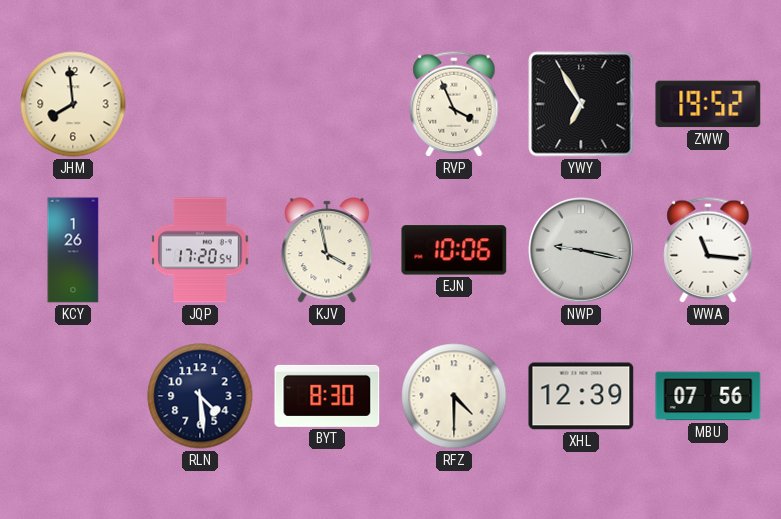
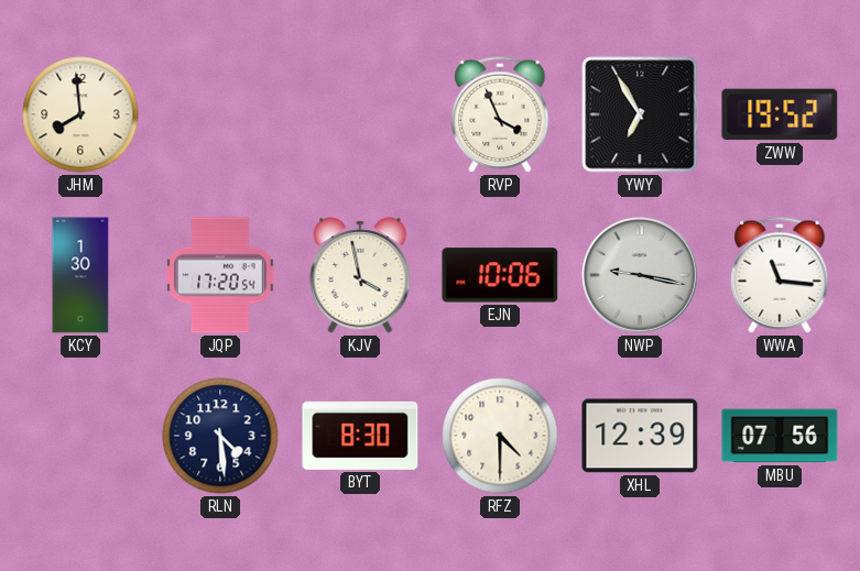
KCY: 1:26 -> 1:30
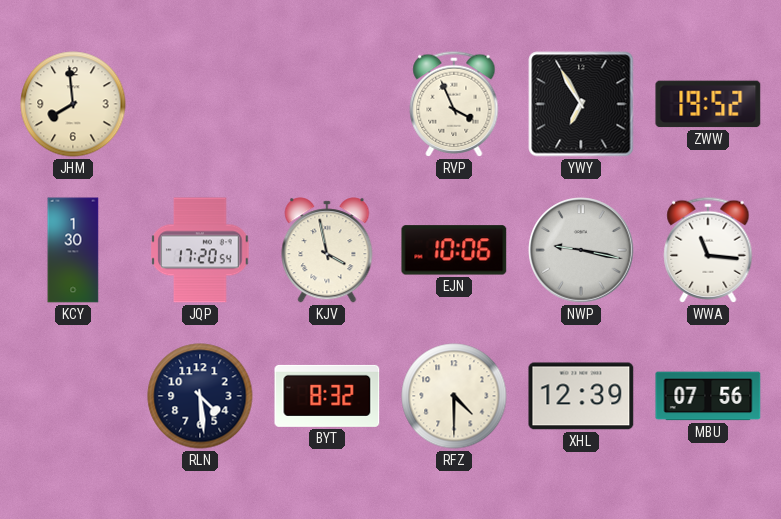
BYT: 8:30 -> 8:32
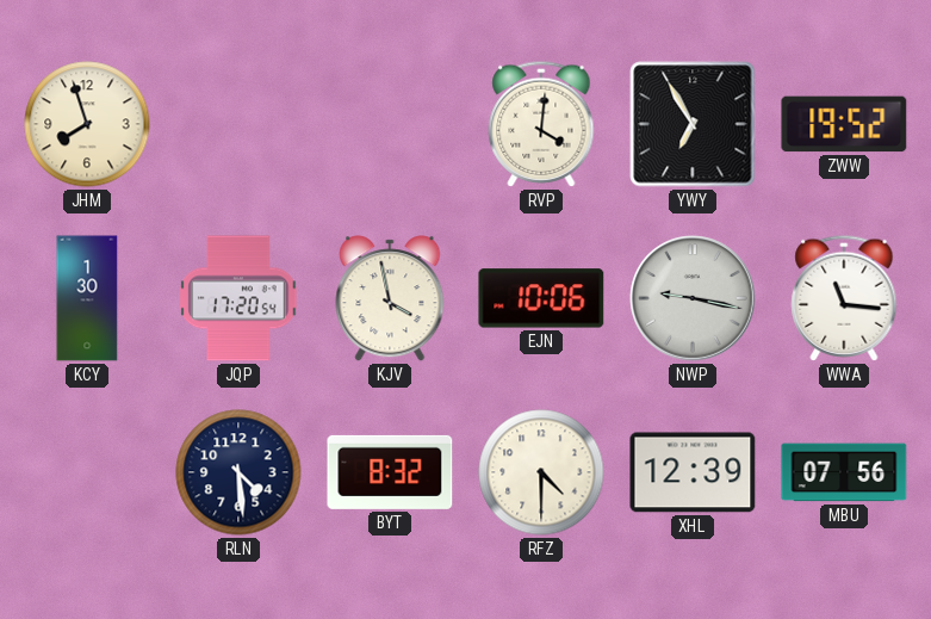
JHM: 7:59 -> 7:57
RVP: 3:56 -> 4:01
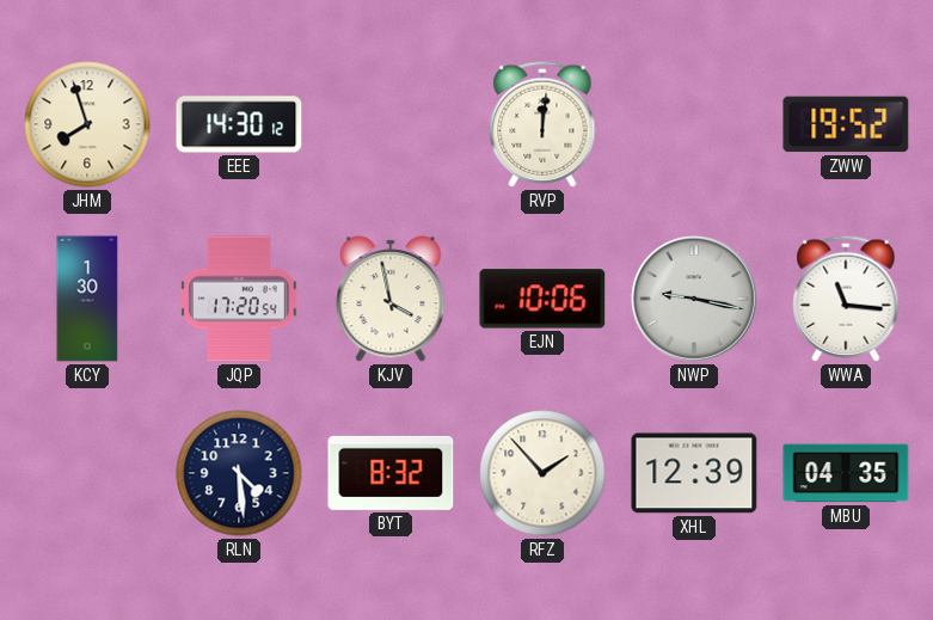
EEE: none -> 14:30
RVP: 4:01 -> 12:01
YWY: 6:55 -> none
RFZ: 4:30 -> 1:53
MBU: 07:56 -> 04:35
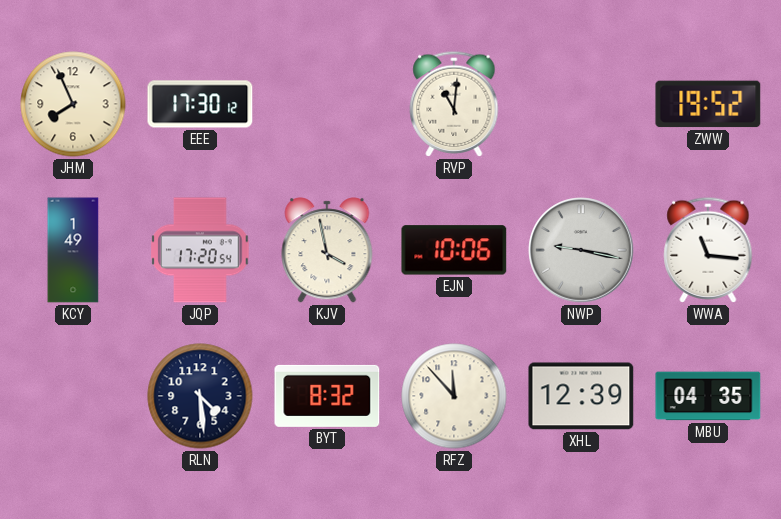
JHM: 7:57 -> 7:56
EEE: 14:30 -> 17:30
RVP: 12:01 -> 11:01
KCY: 1:30 -> 1:49
RFZ: 1:53 -> 11:53
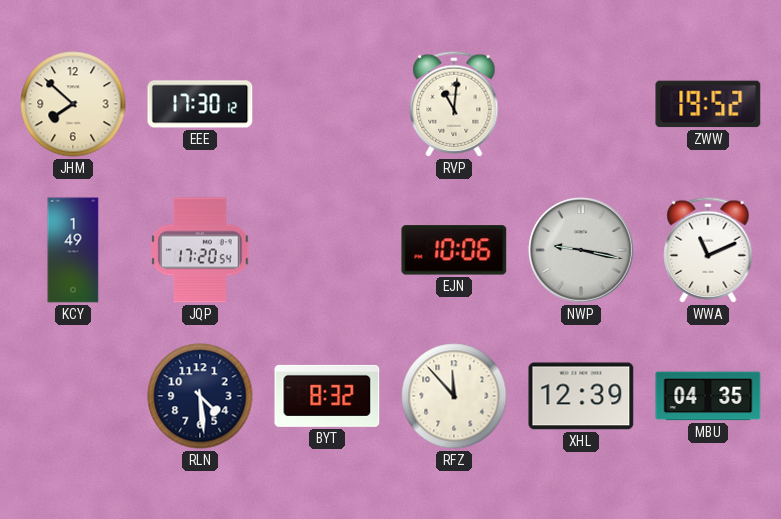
JHM: 7:56 -> 7:52
KJV: 3:58 -> none
WWA: 11:16 -> 11:11
